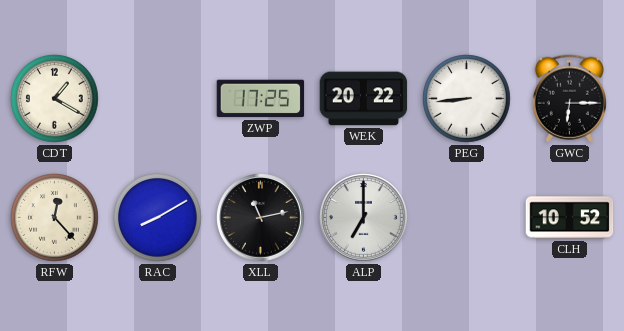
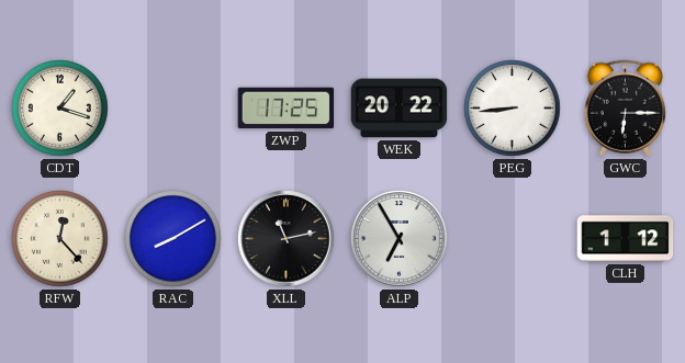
CDT: 1:20 -> 1:18
ALP: 7:00 -> 6:55
CLH: 10:52 -> 1:12
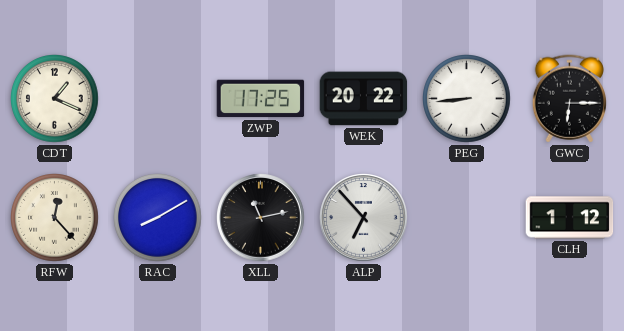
CDT: 1:18 -> 1:19
ALP: 6:55 -> 6:53
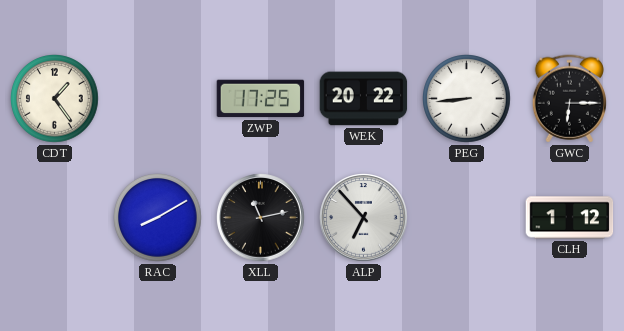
CDT: 1:19 -> 1:24
RFW: 12:23 -> none
